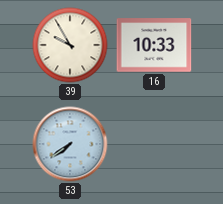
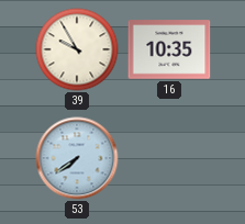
16: 10:33 -> 10:35
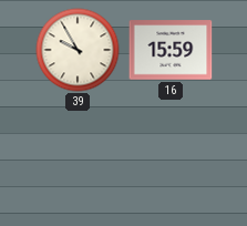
16: 10:35 -> 15:59
53: 7:39 -> none
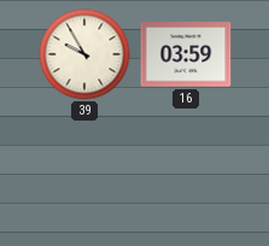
16: 15:59 -> 03:59
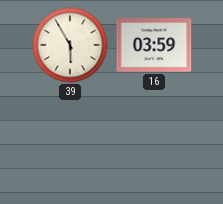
39: 9:55 -> 5:55
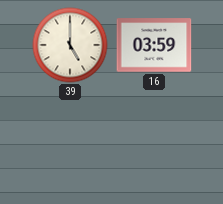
39: 5:55 -> 5:00
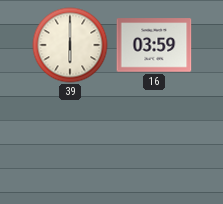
39: 5:00 -> 6:00
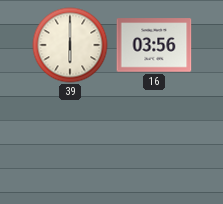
16: 03:59 -> 03:56
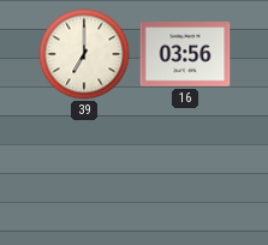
39: 6:00 -> 7:00
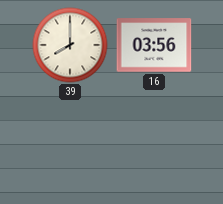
39: 7:00 -> 8:00
